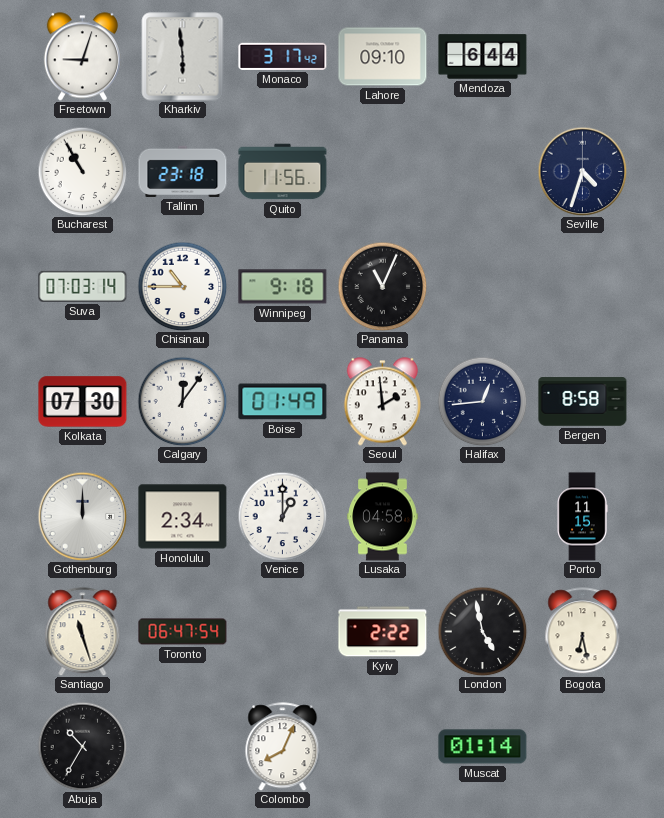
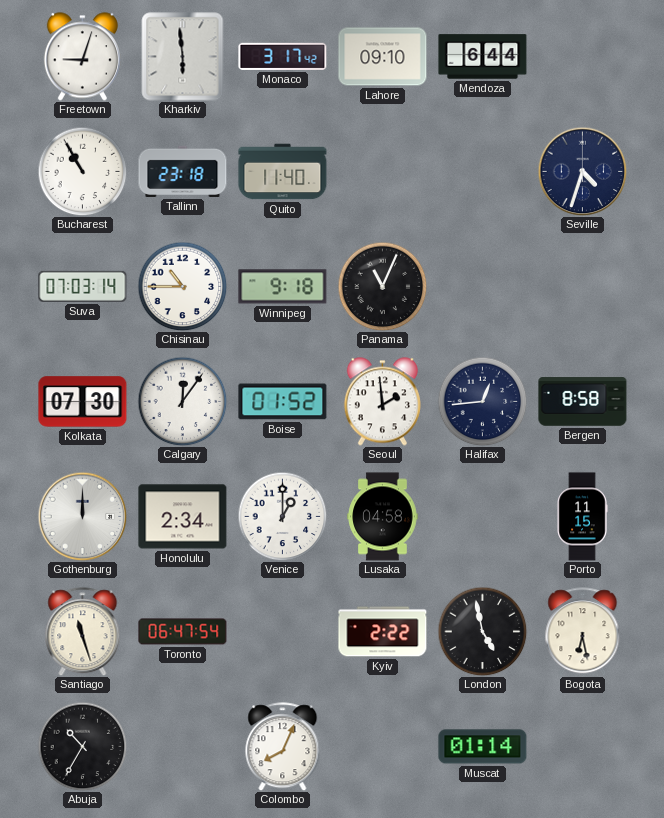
Quito: 11:56 -> 11:40
Boise: 01:49 -> 01:52
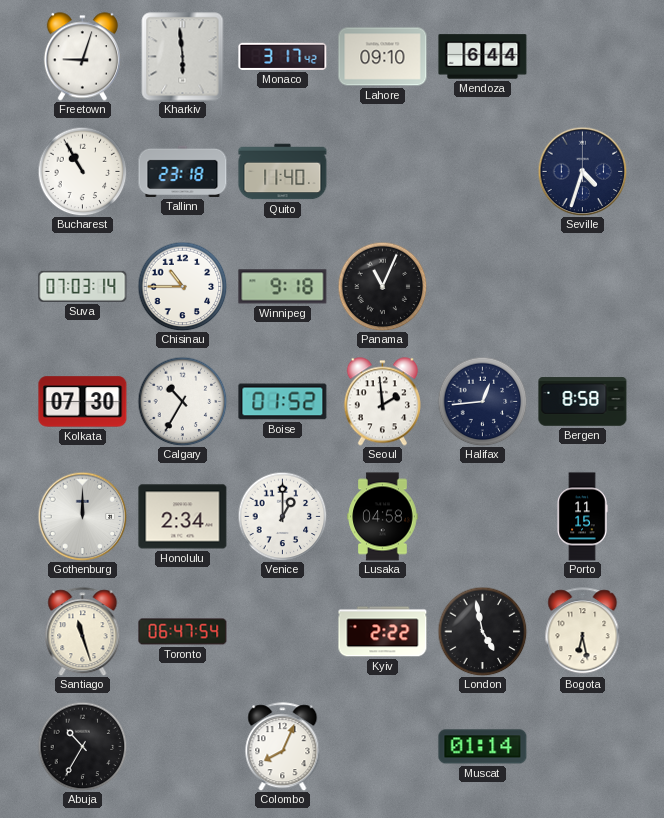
Calgary: 12:06 -> 10:35
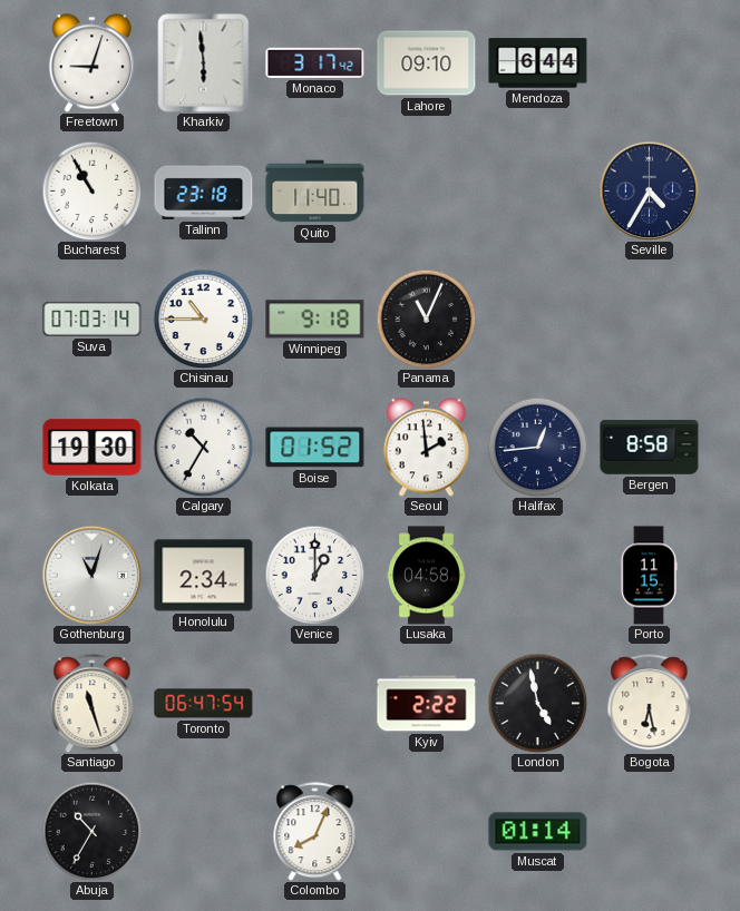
Seville: 4:33 -> 4:35
Kolkata: 07:30 -> 19:30
Gothenburg: 12:00 -> 11:03
